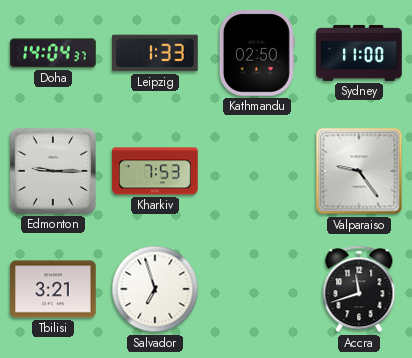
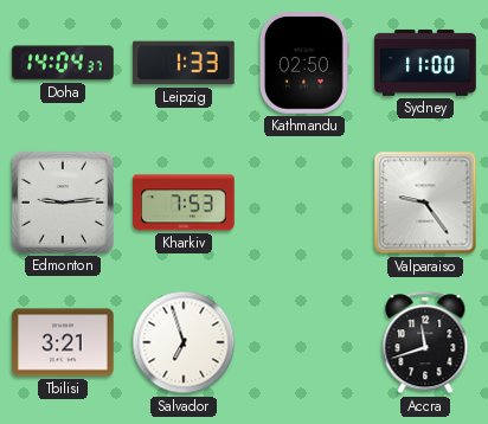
Edmonton: 9:15 -> 9:14
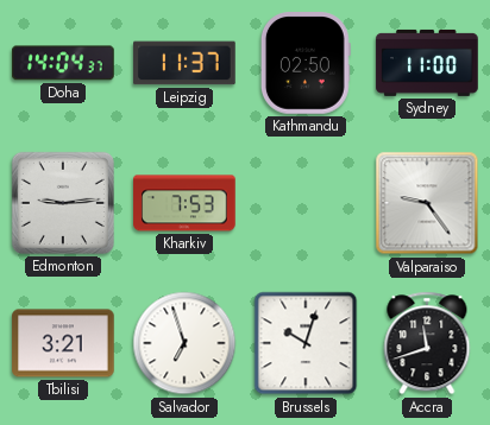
Leipzig: 1:33 -> 11:37
Brussels: none -> 10:03
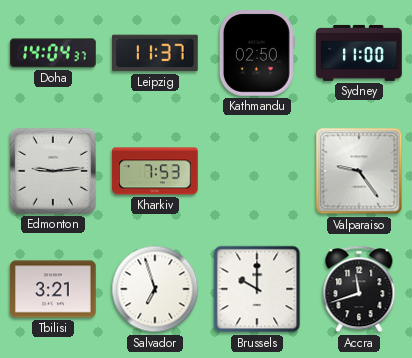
Brussels: 10:03 -> 10:00
